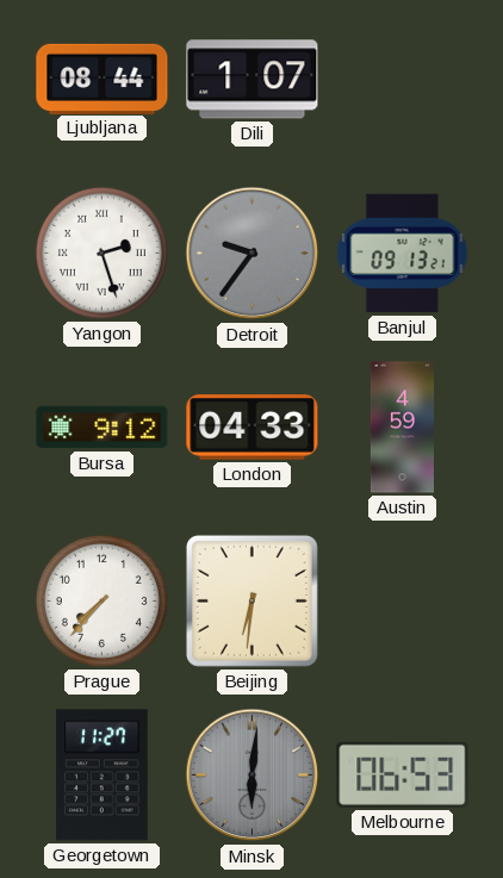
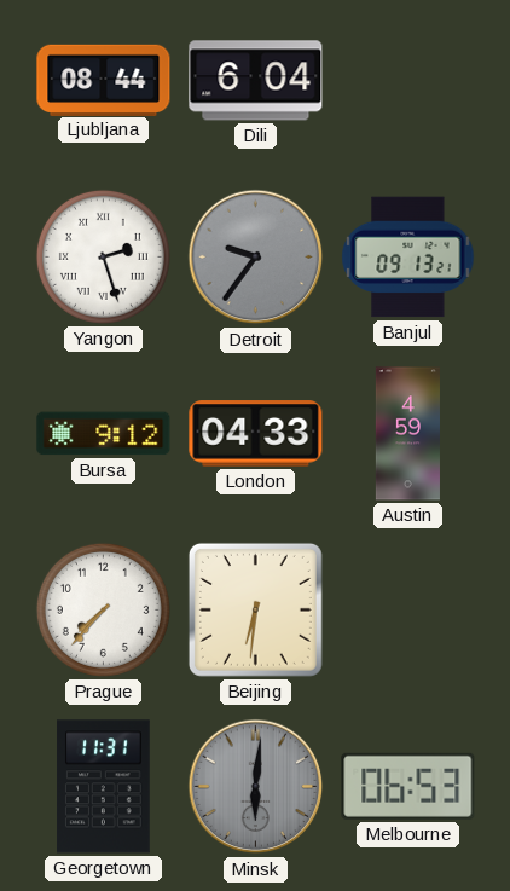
Dili: 1:07 -> 6:04
Georgetown: 11:27 -> 11:31
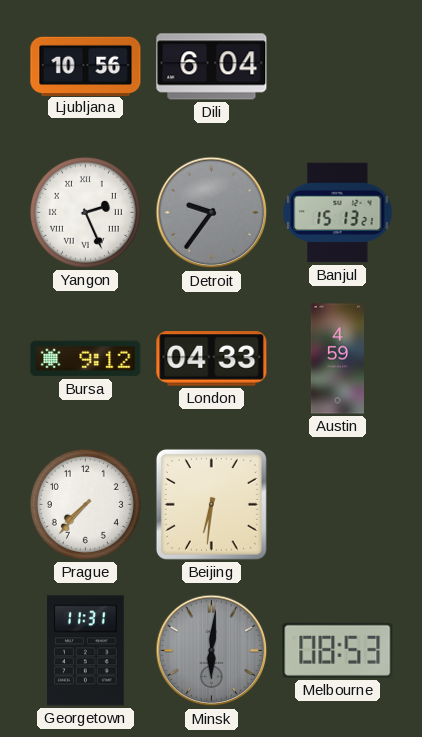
Ljubljana: 08:44 -> 10:56
Yangon: 2:27 -> 2:26
Banjul: 09:13 -> 15:13
Melbourne: 06:53 -> 08:53
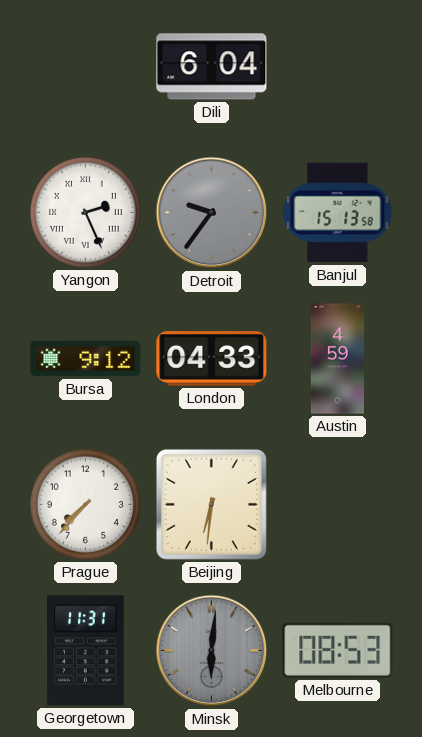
Ljubljana: 10:56 -> none
Banjul: 15:13:21 -> 15:13:58
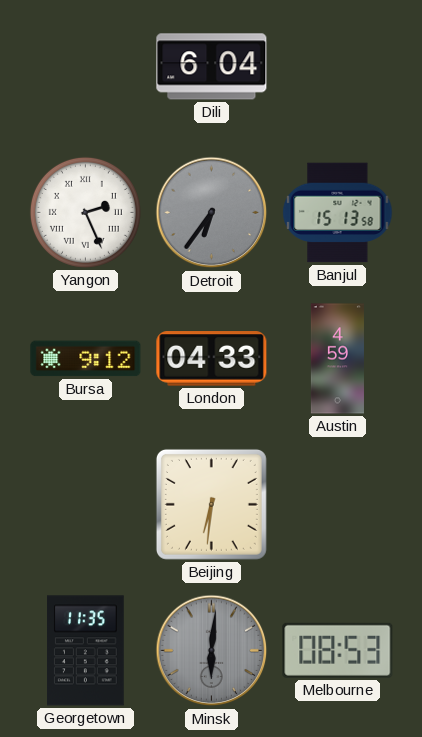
Detroit: 9:36 -> 6:36
Prague: 7:37 -> none
Georgetown: 11:31 -> 11:35
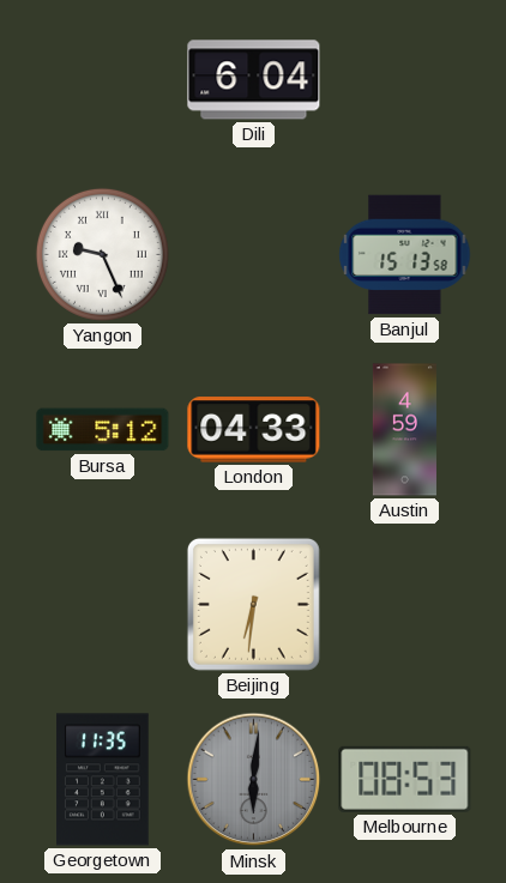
Yangon: 2:26 -> 9:26
Detroit: 6:36 -> none
Bursa: 9:12 -> 5:12
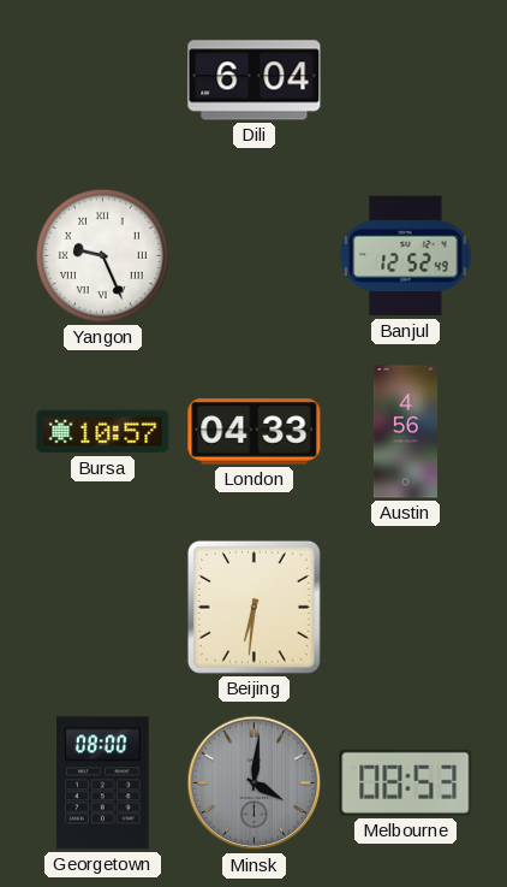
Banjul: 15:13 -> 12:52
Bursa: 5:12 -> 10:57
Austin: 4:59 -> 4:56
Georgetown: 11:35 -> 08:00
Minsk: 6:01 -> 4:01
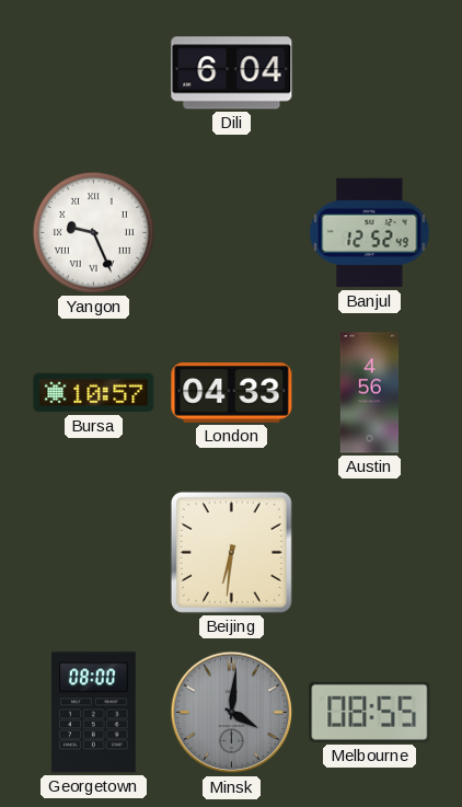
Melbourne: 08:53 -> 08:55
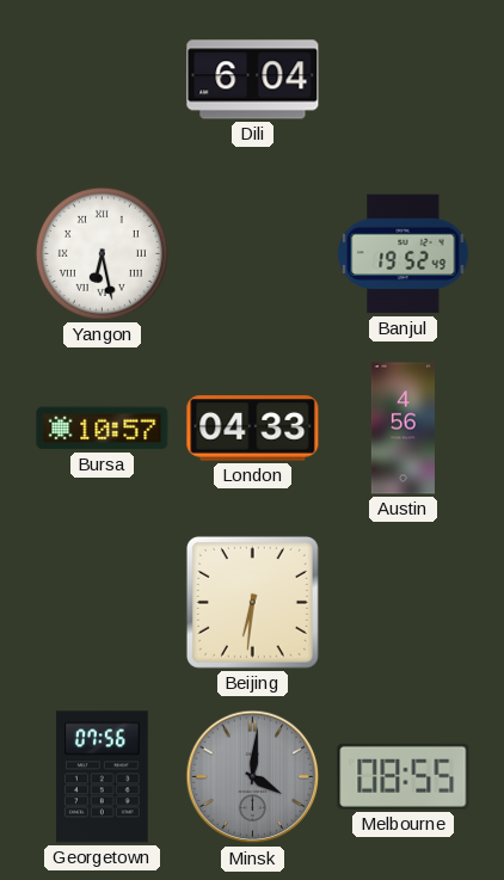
Yangon: 9:26 -> 6:28
Banjul: 12:52 -> 19:52
Georgetown: 08:00 -> 07:56
